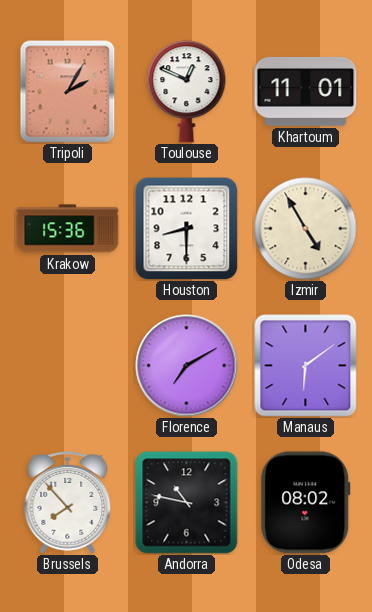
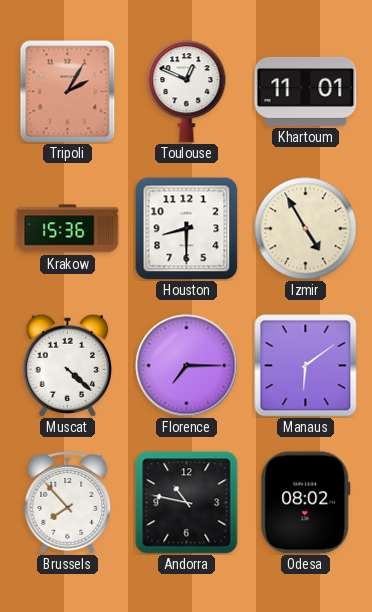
Muscat: none -> 4:22
Florence: 7:10 -> 7:15
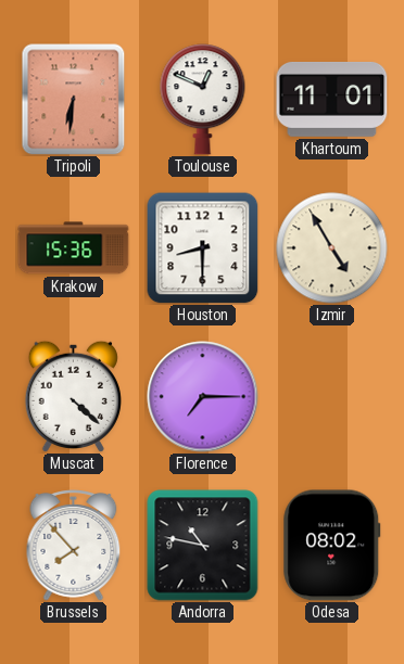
Tripoli: 2:05 -> 6:31
Manaus: 6:09 -> none
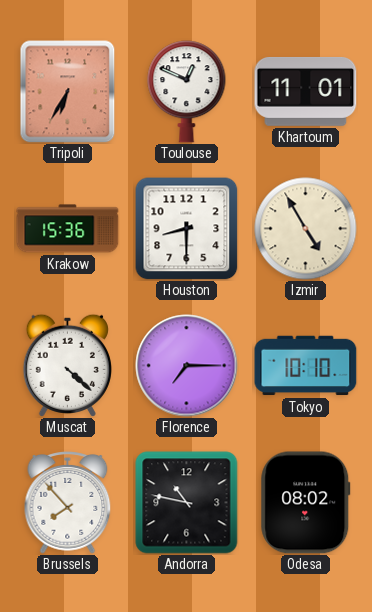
Tripoli: 6:31 -> 6:35
Tokyo: none -> 10:10
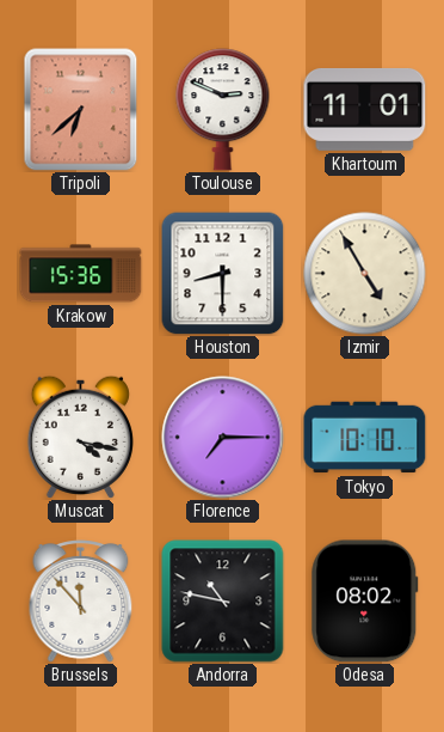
Tripoli: 6:35 -> 6:38
Toulouse: 12:49 -> 2:49
Muscat: 4:22 -> 4:17
Brussels: 7:53 -> 11:53
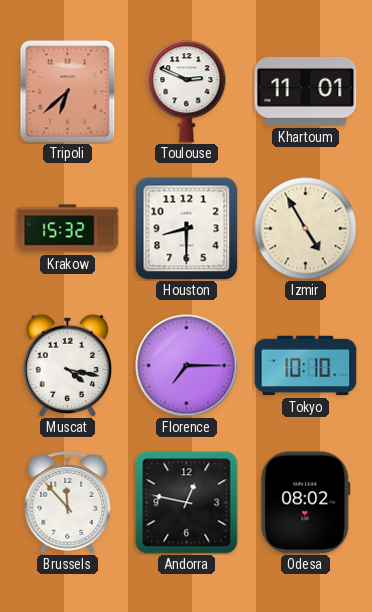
Krakow: 15:36 -> 15:32
Andorra: 10:47 -> 12:47
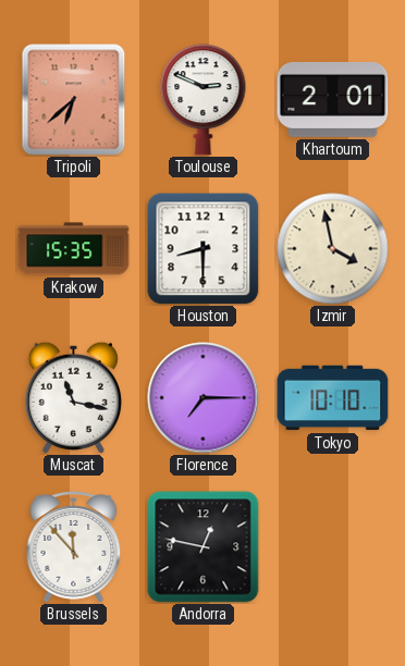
Khartoum: 11:01 -> 2:01
Krakow: 15:32 -> 15:35
Izmir: 4:55 -> 3:58
Muscat: 4:17 -> 11:17
Odesa: 08:02 -> none
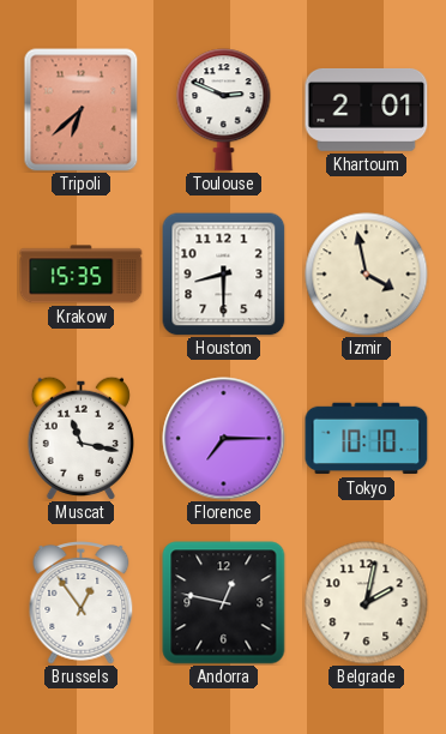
Brussels: 11:53 -> 12:54
Belgrade: none -> 2:02
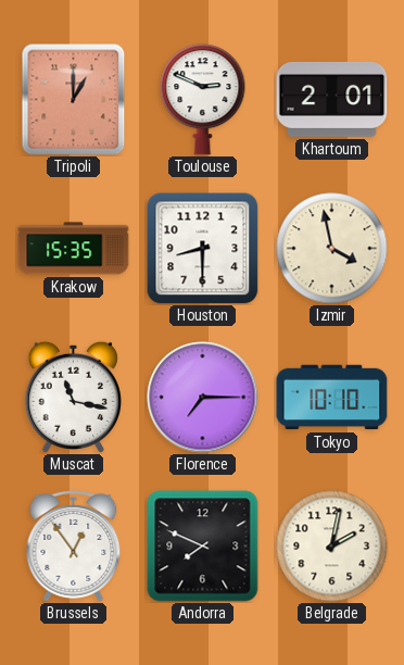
Tripoli: 6:38 -> 1:00
Andorra: 12:47 -> 7:49
